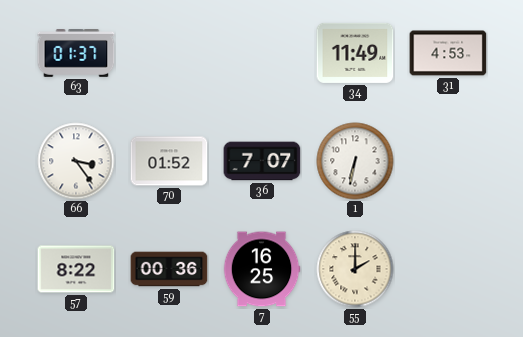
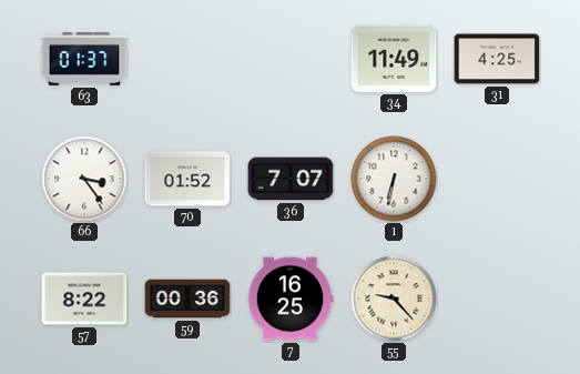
31: 4:53 -> 4:25
55: 2:00 -> 9:23
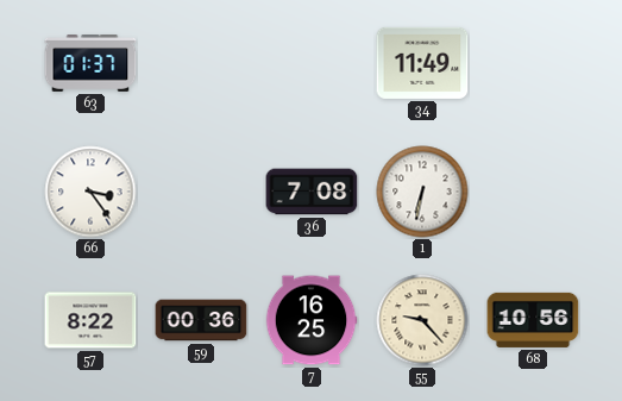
31: 4:25 -> none
70: 01:52 -> none
36: 7:07 -> 7:08
68: none -> 10:56
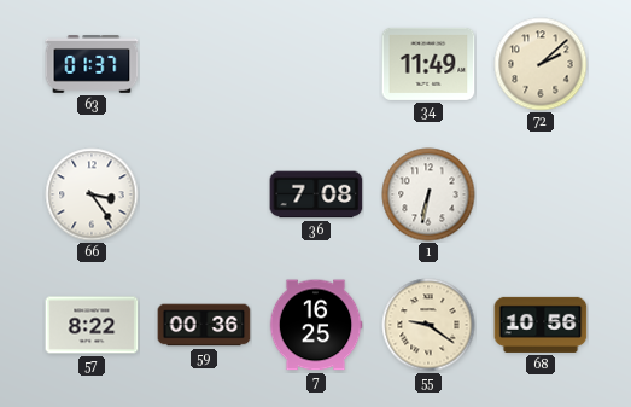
72: none -> 2:08
55: 9:23 -> 9:21
